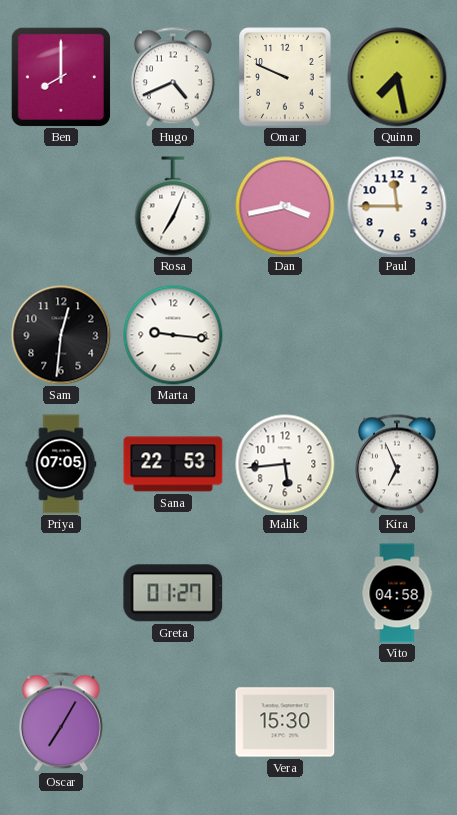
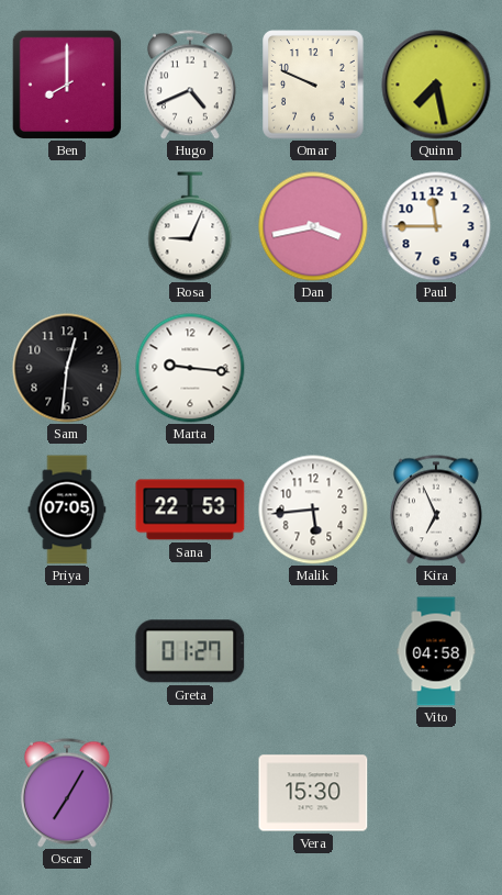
Rosa: 7:04 -> 9:04
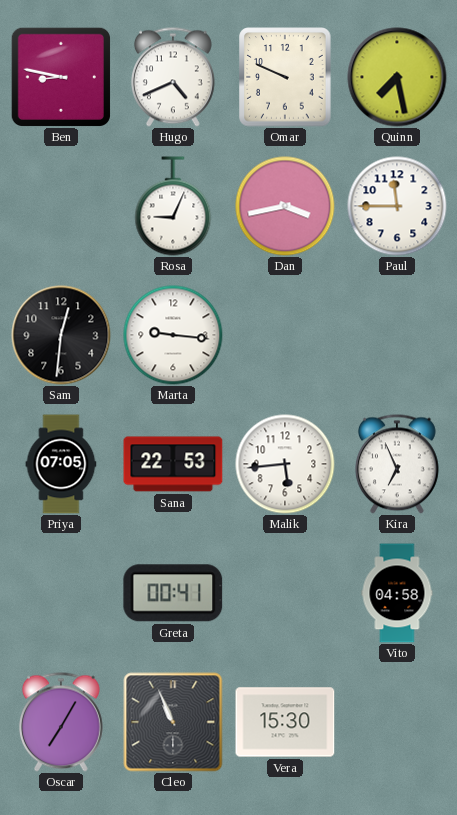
Ben: 8:00 -> 8:47
Greta: 01:27 -> 00:41
Cleo: none -> 10:56
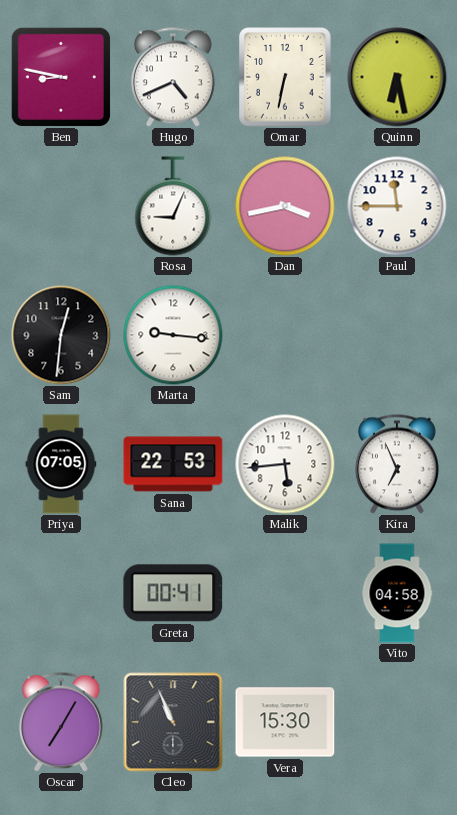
Omar: 9:49 -> 6:32
Quinn: 7:28 -> 6:28
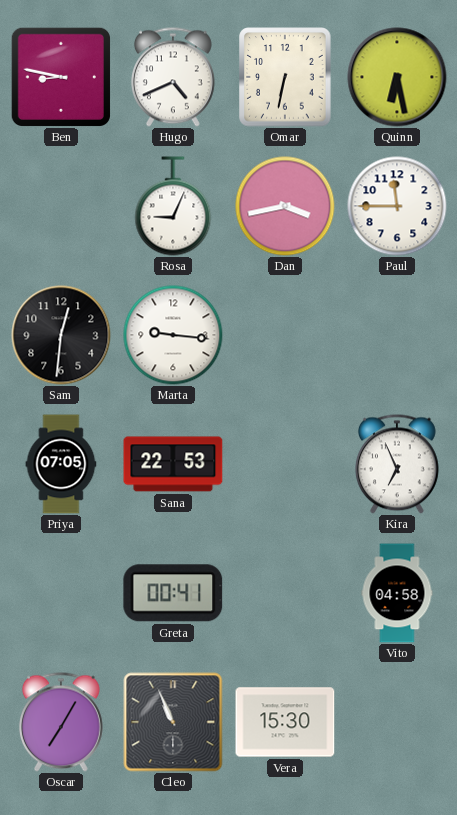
Malik: 5:44 -> none
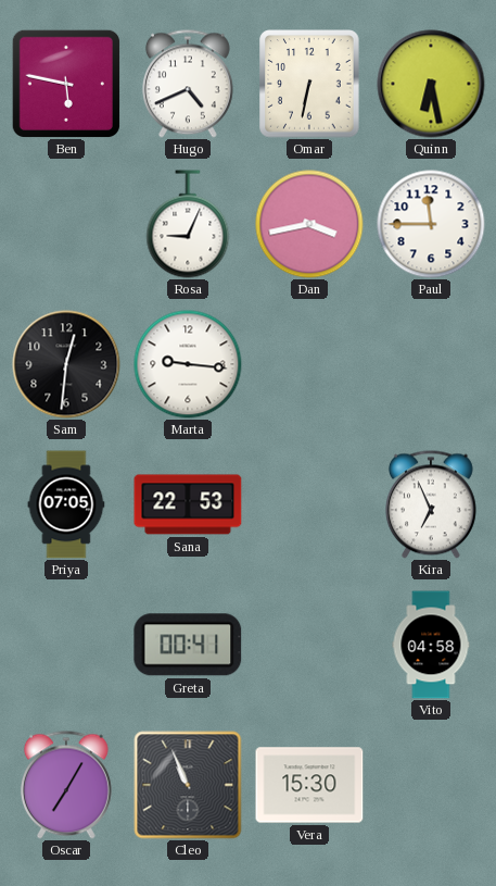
Ben: 8:47 -> 5:47
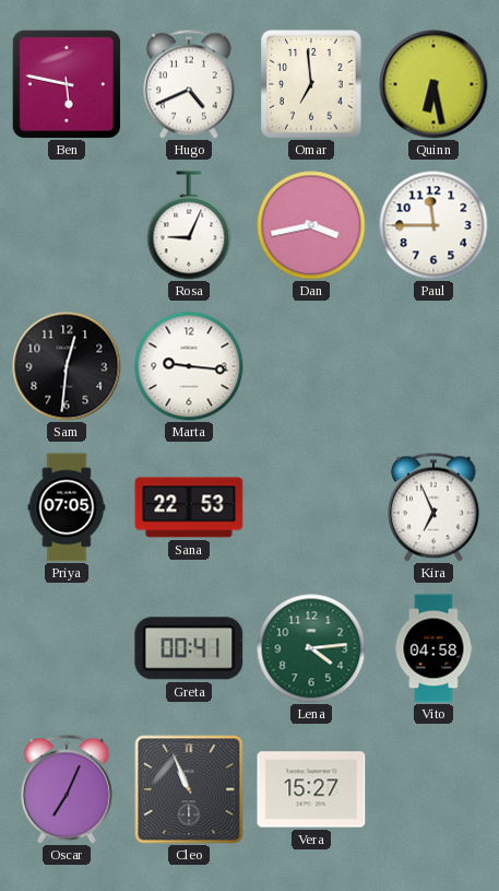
Omar: 6:32 -> 6:59
Lena: none -> 4:14
Oscar: 7:05 -> 7:04
Vera: 15:30 -> 15:27
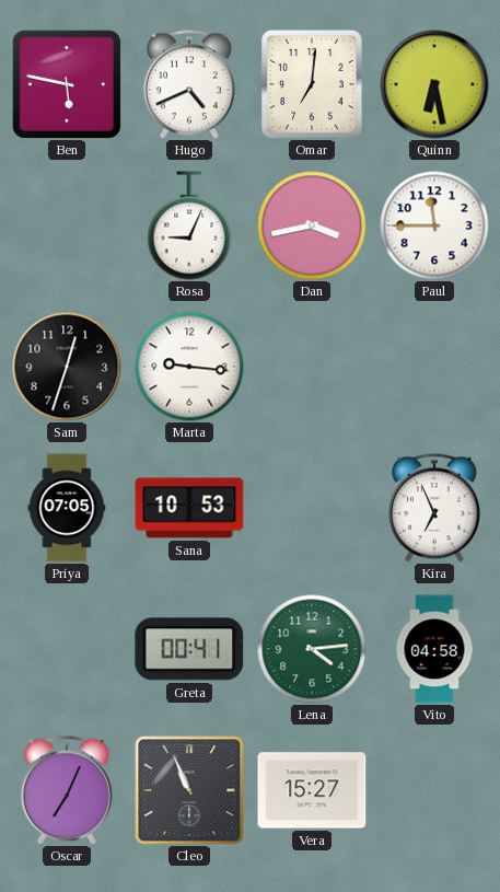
Omar: 6:59 -> 7:01
Sam: 12:31 -> 12:33
Sana: 22:53 -> 10:53
